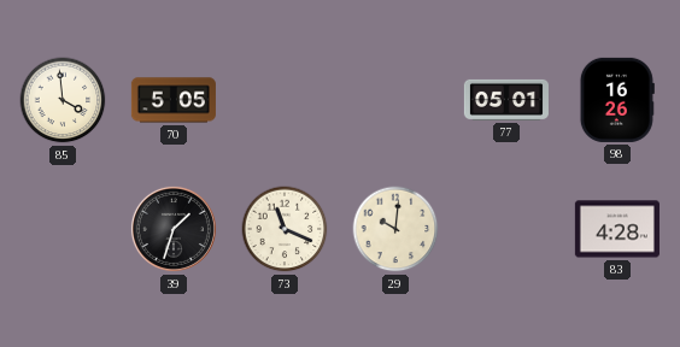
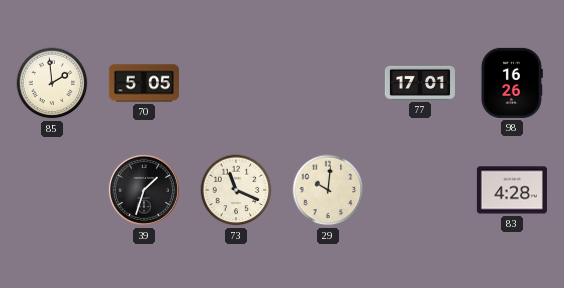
85: 3:59 -> 1:59
77: 05:01 -> 17:01
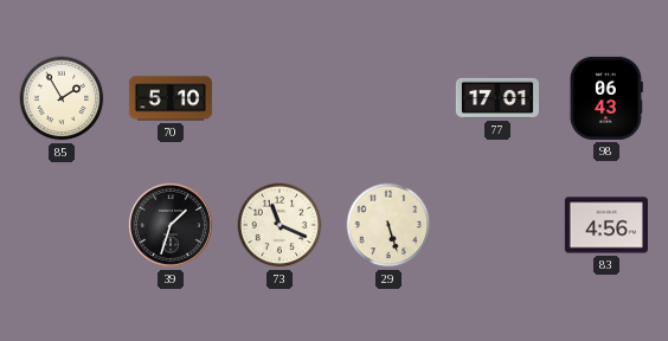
85: 1:59 -> 1:55
70: 5:05 -> 5:10
98: 16:26 -> 06:43
29: 10:01 -> 5:27
83: 4:28 -> 4:56
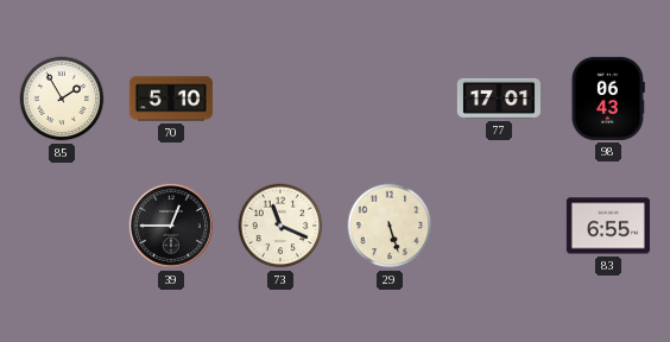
39: 1:33 -> 12:45
83: 4:56 -> 6:55
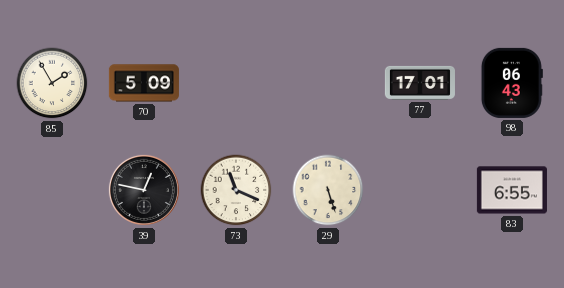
70: 5:10 -> 5:09
39: 12:45 -> 12:47
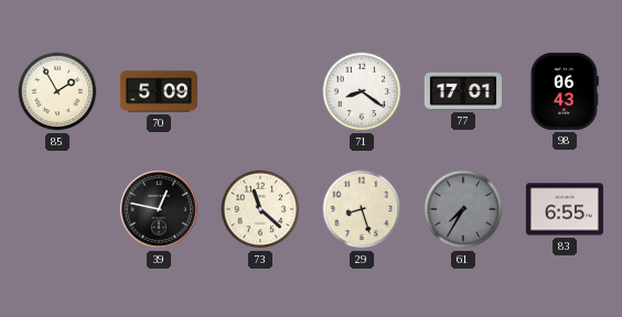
71: none -> 8:21
73: 11:19 -> 11:22
29: 5:27 -> 8:27
61: none -> 7:35
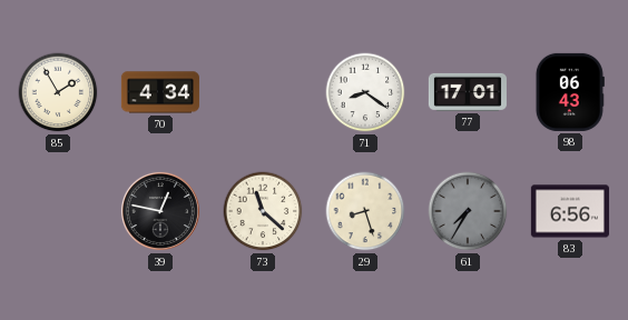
70: 5:09 -> 4:34
83: 6:55 -> 6:56
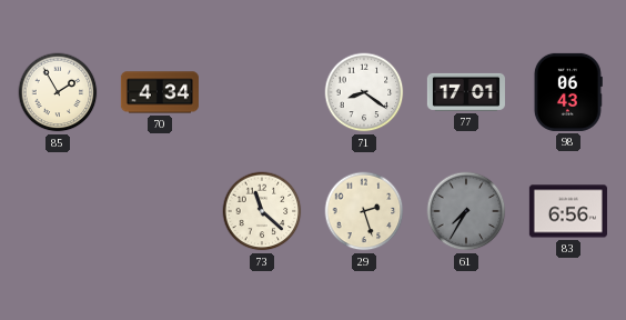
39: 12:47 -> none
29: 8:27 -> 2:27
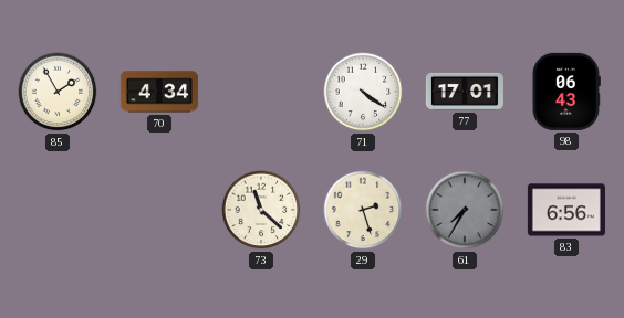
71: 8:21 -> 4:21
